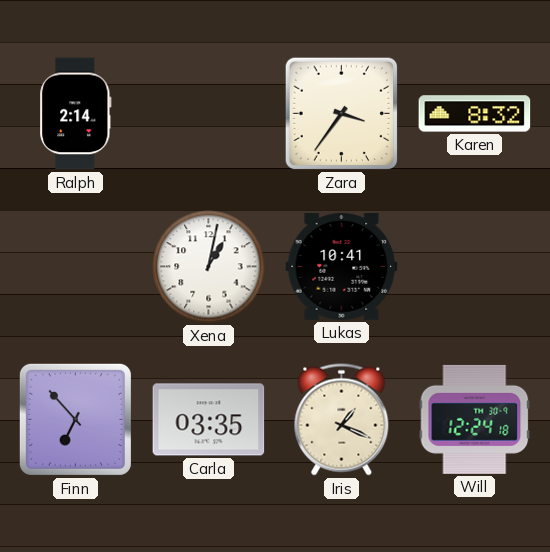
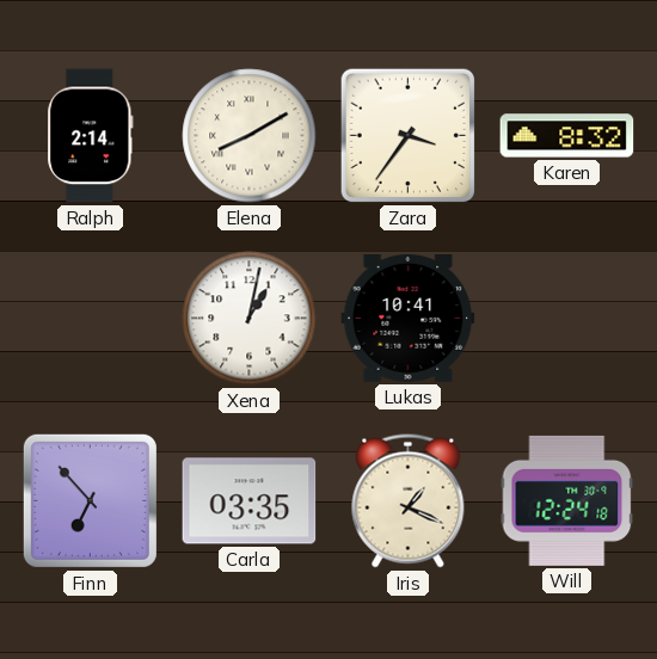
Elena: none -> 8:10
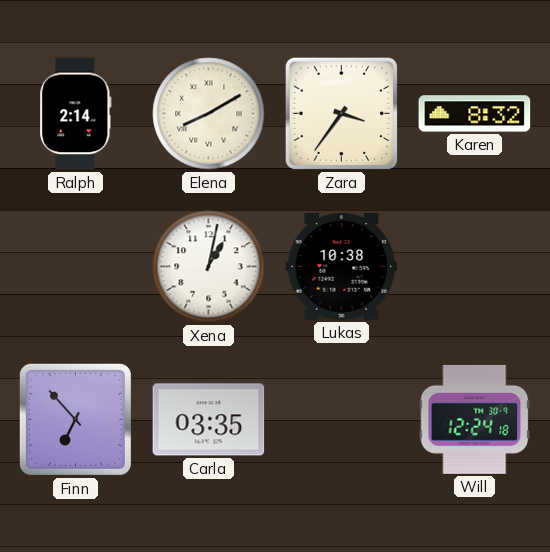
Lukas: 10:41 -> 10:38
Iris: 1:19 -> none
